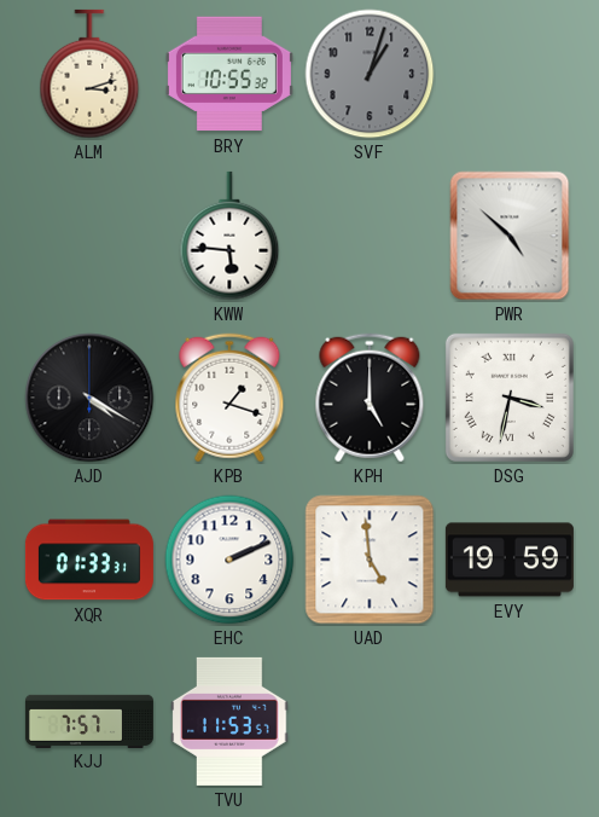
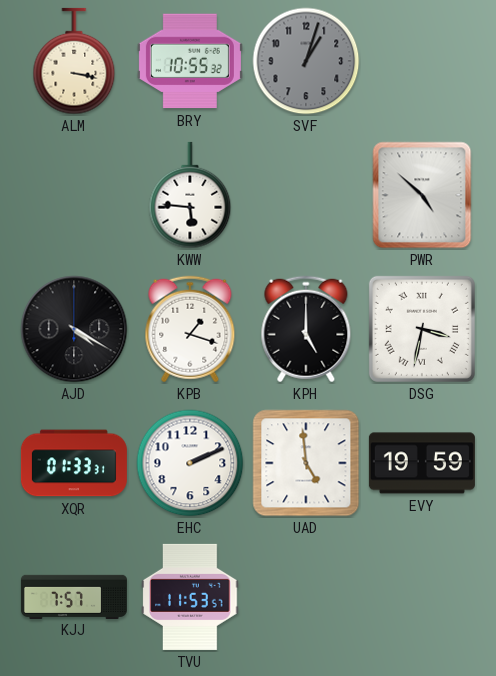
ALM: 3:12 -> 3:17
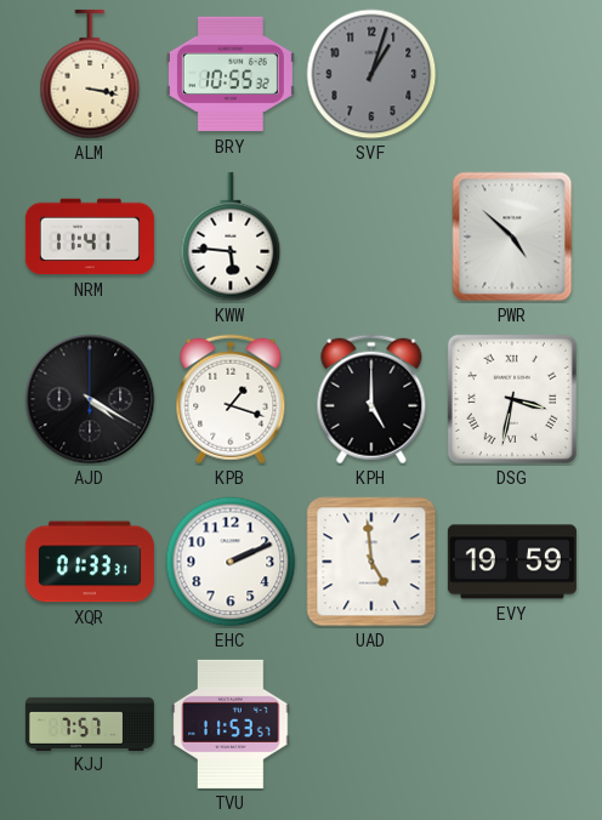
NRM: none -> 11:41
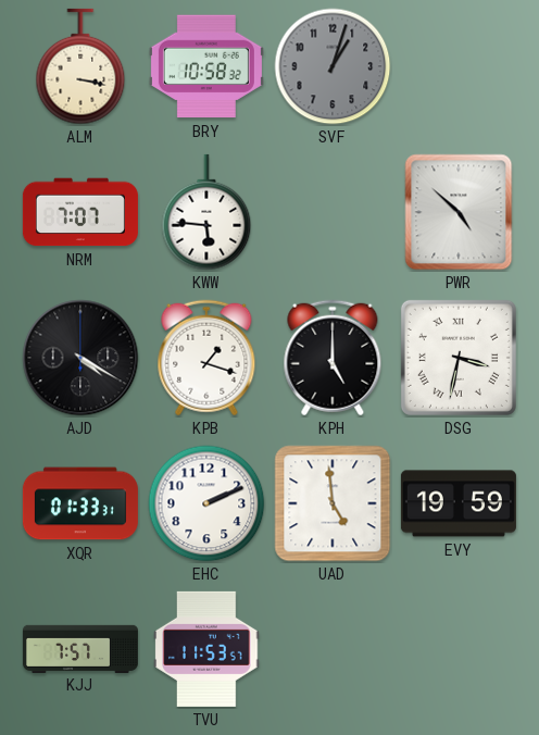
BRY: 10:55 -> 10:58
NRM: 11:41 -> 7:07
